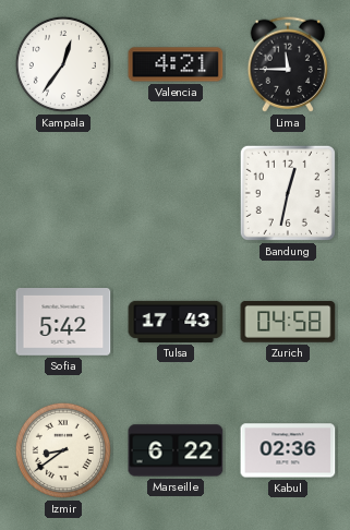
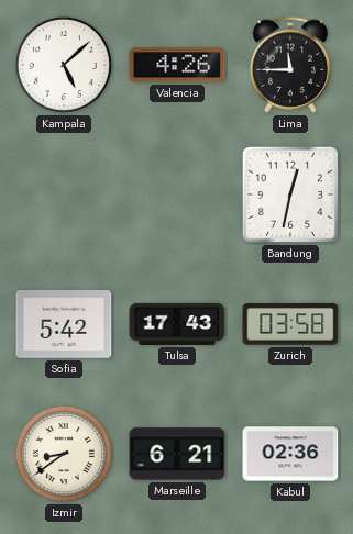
Kampala: 12:36 -> 5:08
Valencia: 4:21 -> 4:26
Zurich: 04:58 -> 03:58
Marseille: 6:22 -> 6:21
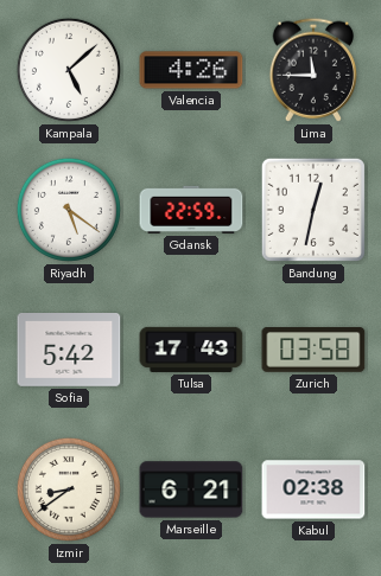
Riyadh: none -> 5:21
Gdansk: none -> 22:59
Kabul: 02:36 -> 02:38
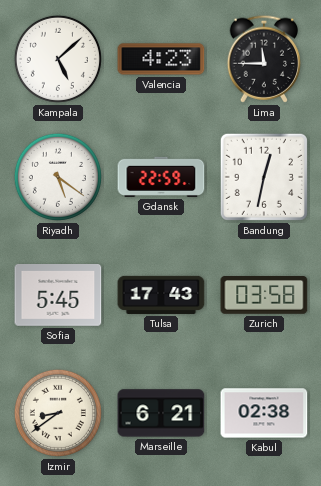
Valencia: 4:26 -> 4:23
Sofia: 5:42 -> 5:45
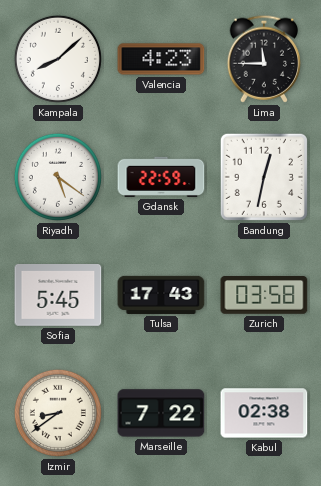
Kampala: 5:08 -> 8:08
Marseille: 6:21 -> 7:22
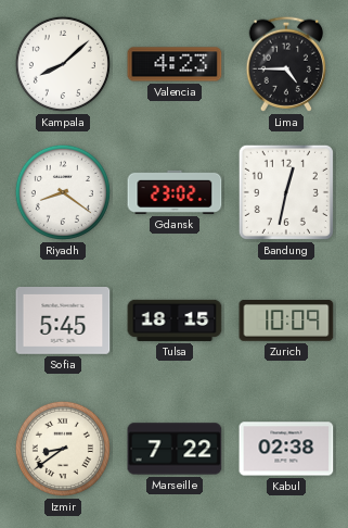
Lima: 11:45 -> 4:45
Riyadh: 5:21 -> 8:21
Gdansk: 22:59 -> 23:02
Tulsa: 17:43 -> 18:15
Zurich: 03:58 -> 10:09
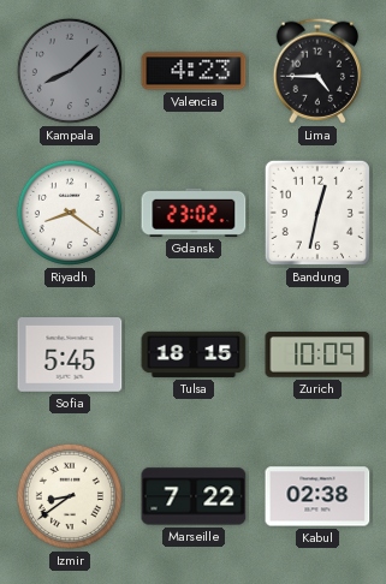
Kampala dial: white -> grey
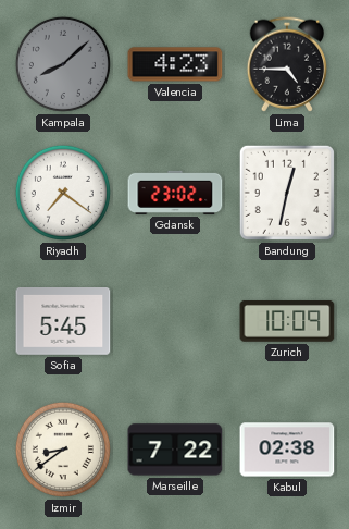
Riyadh: 8:21 -> 7:21
Tulsa: 18:15 -> none
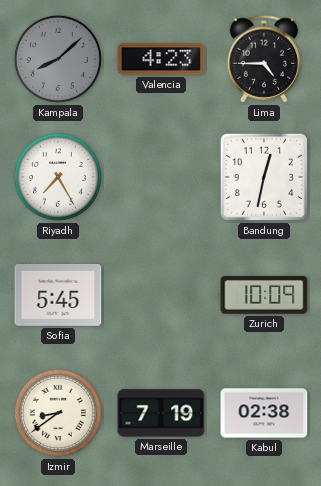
Riyadh: 7:21 -> 7:25
Gdansk: 23:02 -> none
Marseille: 7:22 -> 7:19
